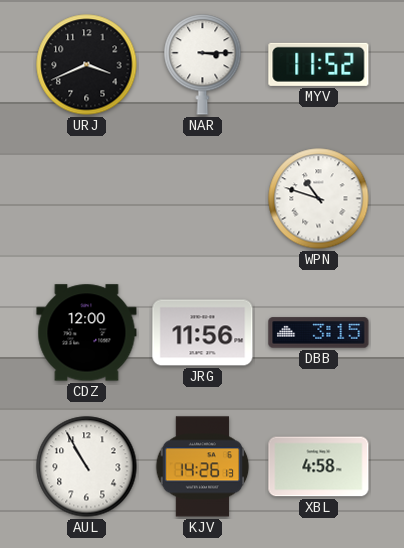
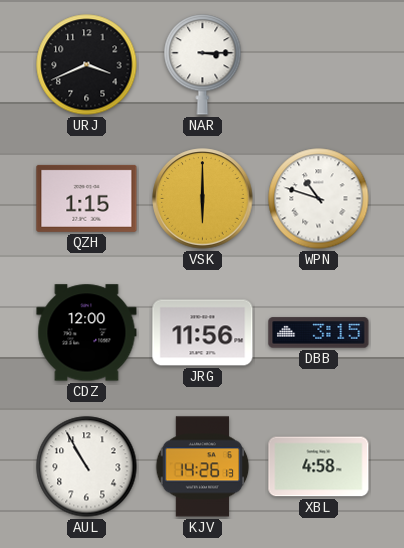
MYV: 11:52 -> none
QZH: none -> 1:15
VSK: none -> 6:00
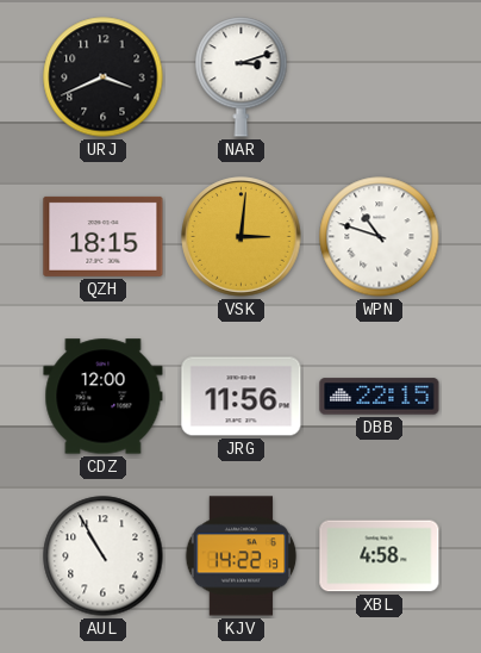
NAR: 3:15 -> 3:12
QZH: 1:15 -> 18:15
VSK: 6:00 -> 3:01
DBB: 3:15 -> 22:15
KJV: 14:26 -> 14:22
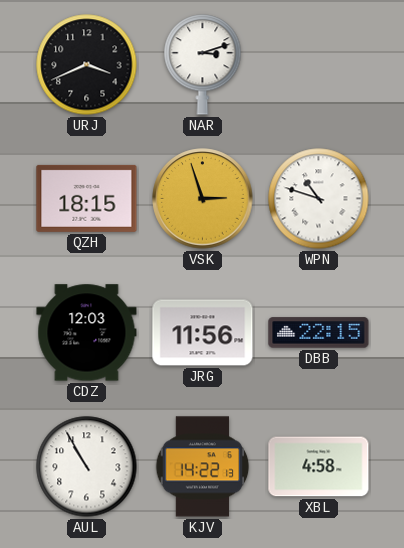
VSK: 3:01 -> 2:57
CDZ: 12:00 -> 12:03
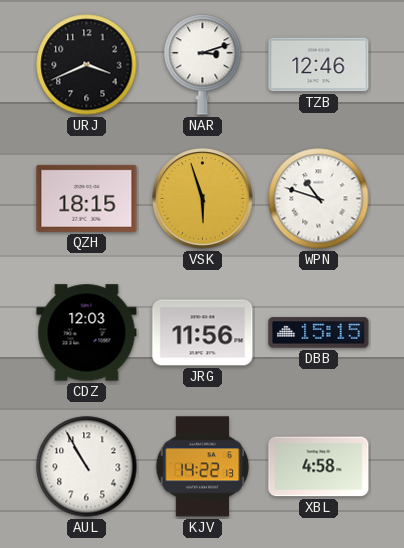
TZB: none -> 12:46
VSK: 2:57 -> 5:57
DBB: 22:15 -> 15:15
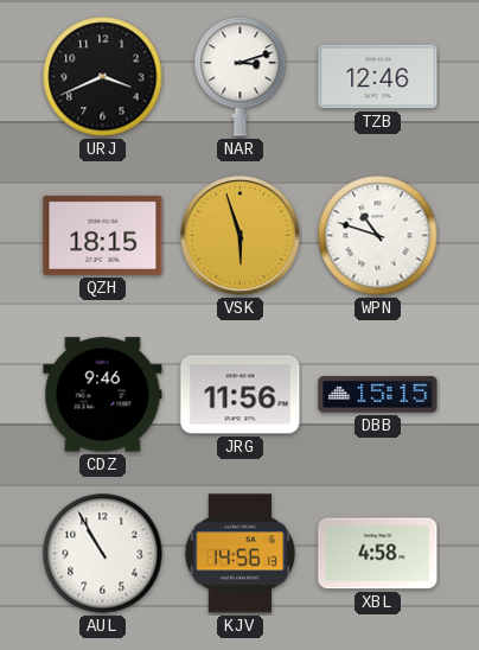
CDZ: 12:03 -> 9:46
KJV: 14:22 -> 14:56
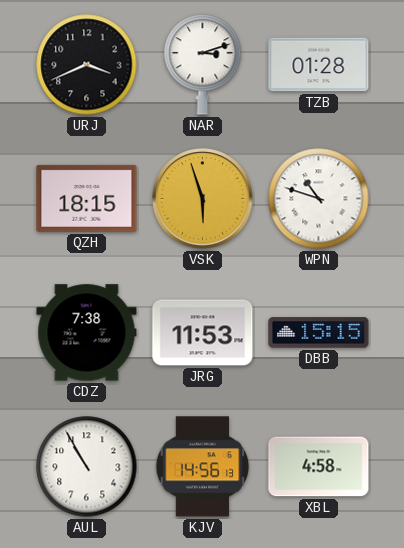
TZB: 12:46 -> 01:28
CDZ: 9:46 -> 7:38
JRG: 11:56 -> 11:53
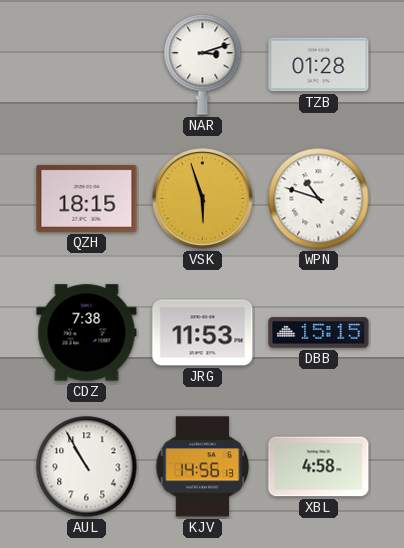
URJ: 3:41 -> none
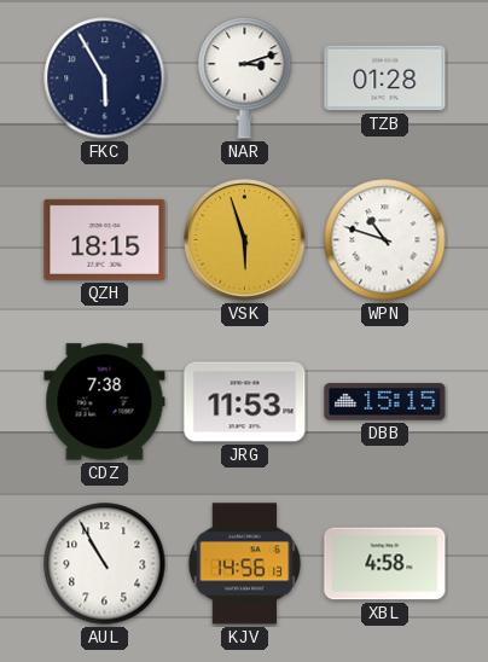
FKC: none -> 5:55
